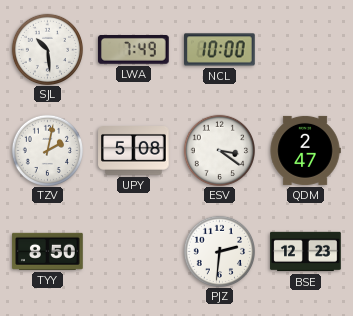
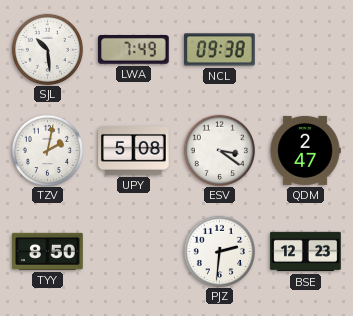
NCL: 10:00 -> 09:38
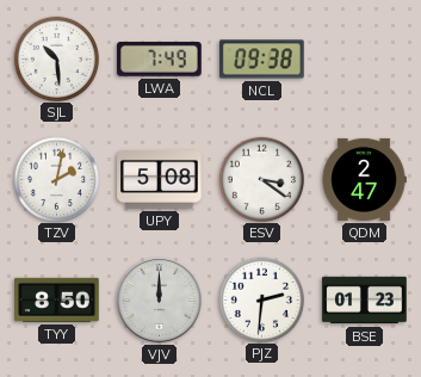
VJV: none -> 12:00
BSE: 12:23 -> 01:23
